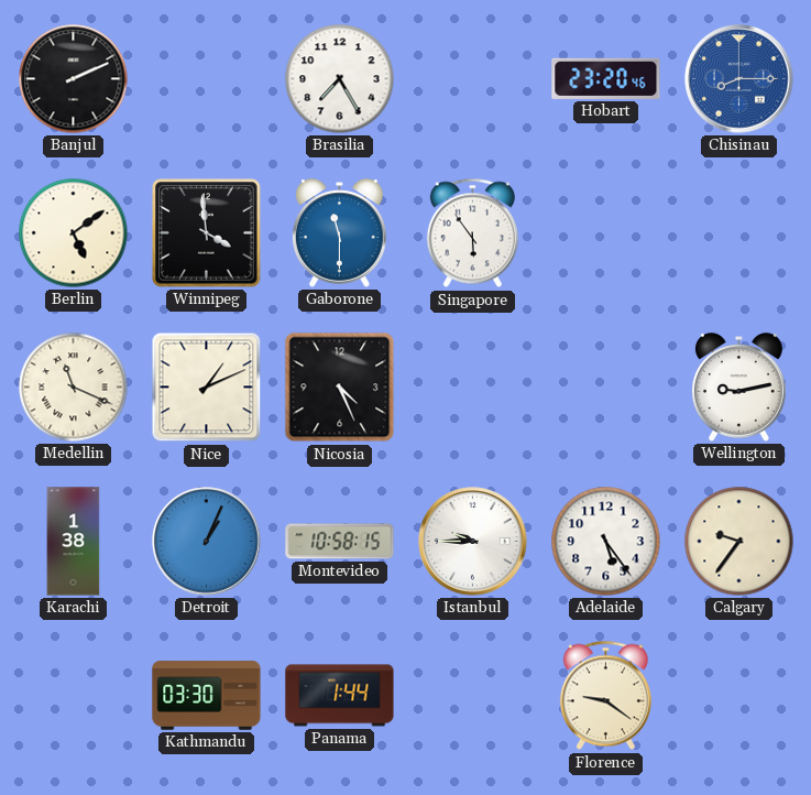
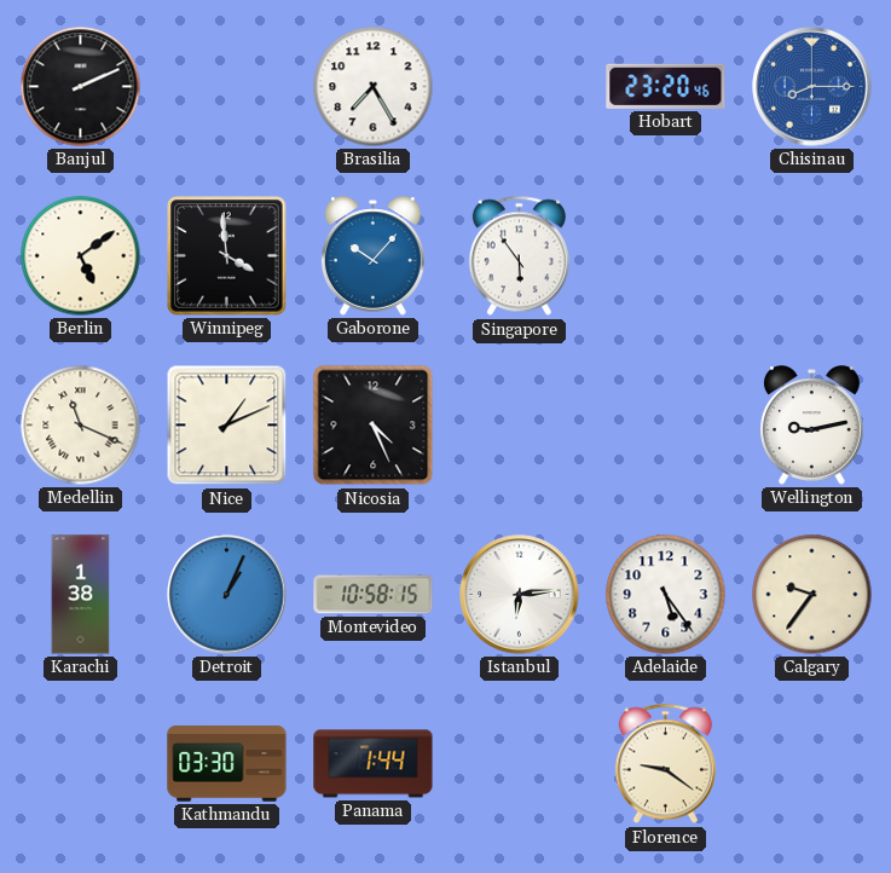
Gaborone: 11:30 -> 10:07
Istanbul: 9:45 -> 6:14
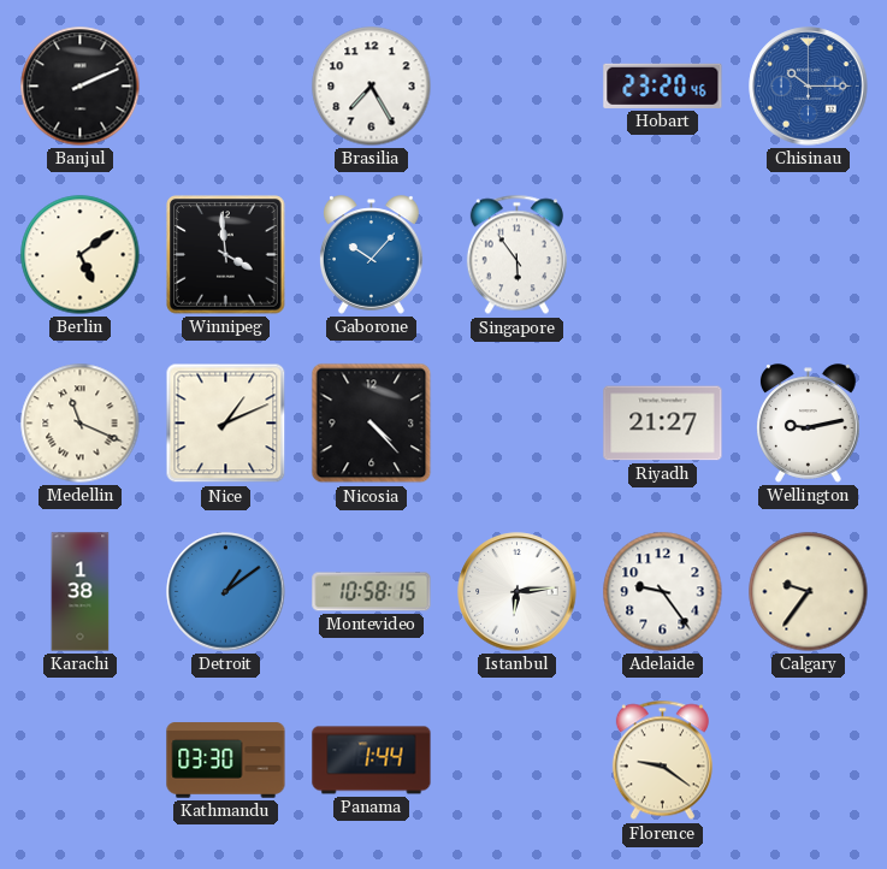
Chisinau: 8:15 -> 10:15
Nicosia: 4:26 -> 4:23
Riyadh: none -> 21:27
Detroit: 1:04 -> 1:09
Adelaide: 5:24 -> 9:24
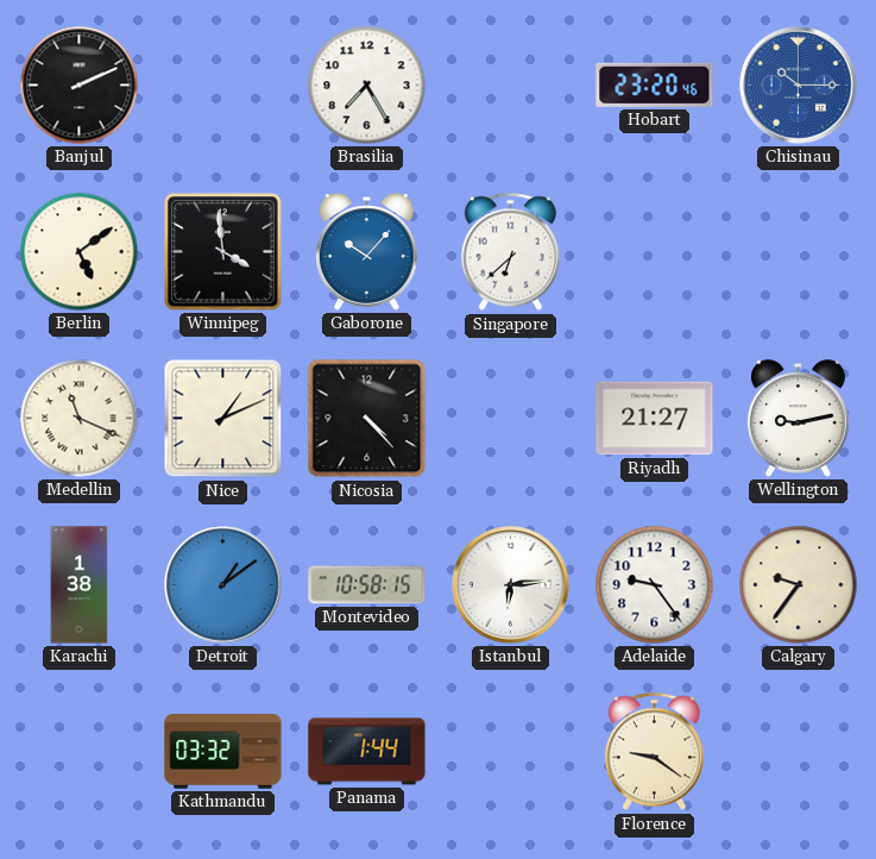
Singapore: 5:54 -> 6:38
Kathmandu: 03:30 -> 03:32
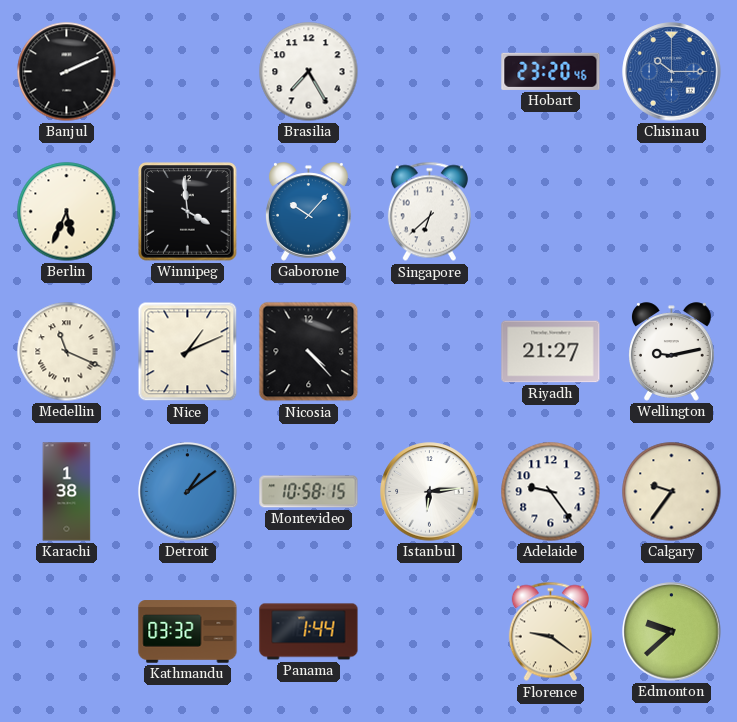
Berlin: 5:09 -> 5:34
Edmonton: none -> 9:38
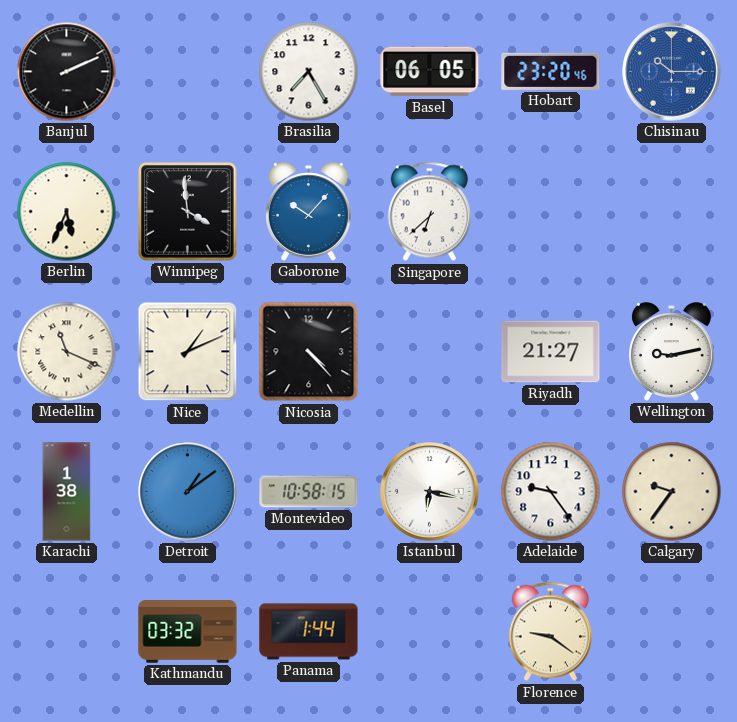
Basel: none -> 06:05
Istanbul: 6:14 -> 6:17
Edmonton: 9:38 -> none
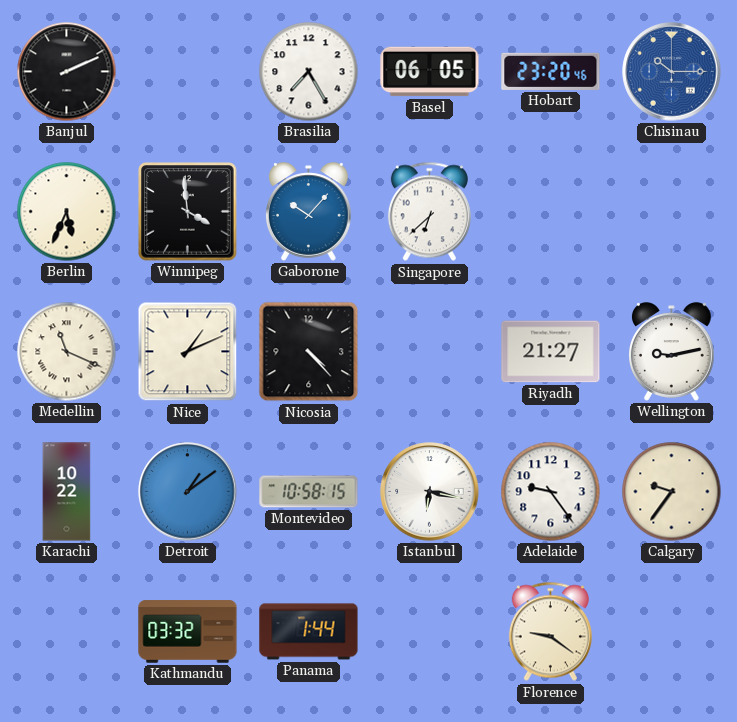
Karachi: 1:38 -> 10:22
